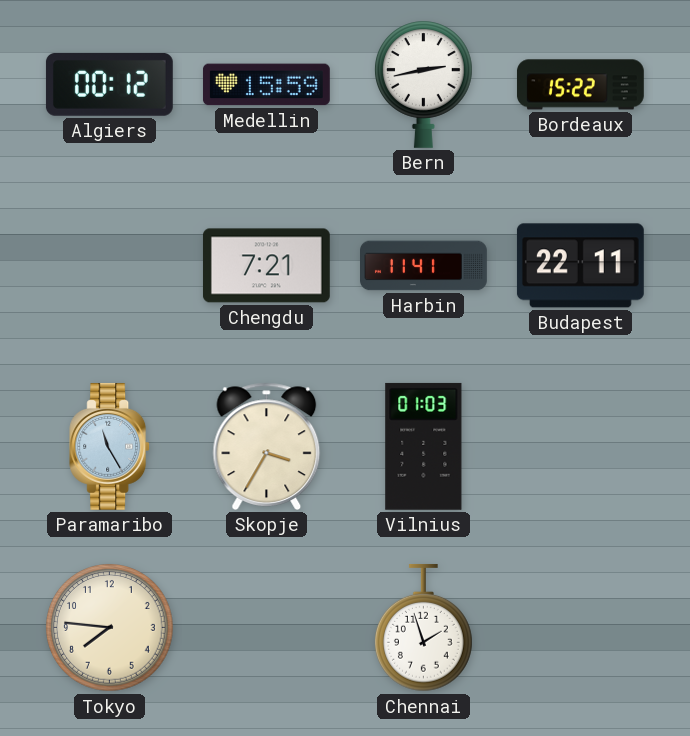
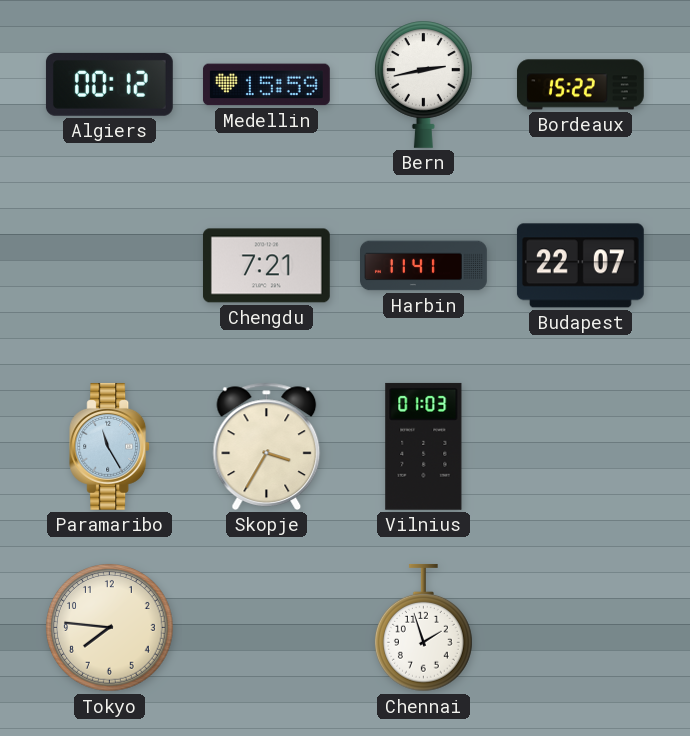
Budapest: 22:11 -> 22:07
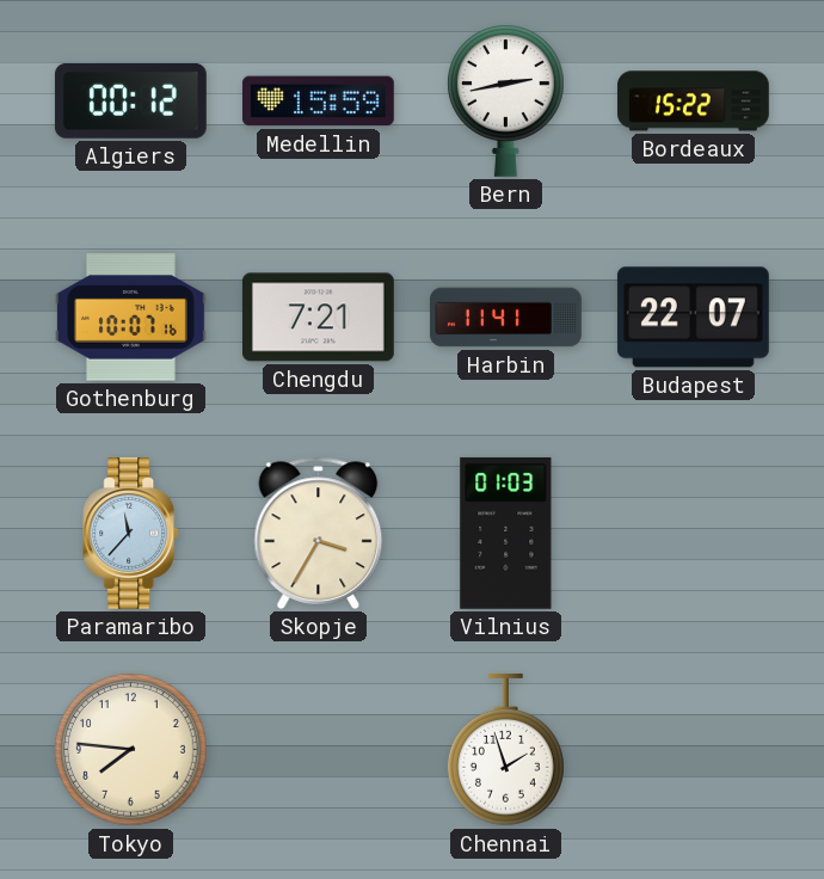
Gothenburg: none -> 10:07
Paramaribo: 11:25 -> 11:37
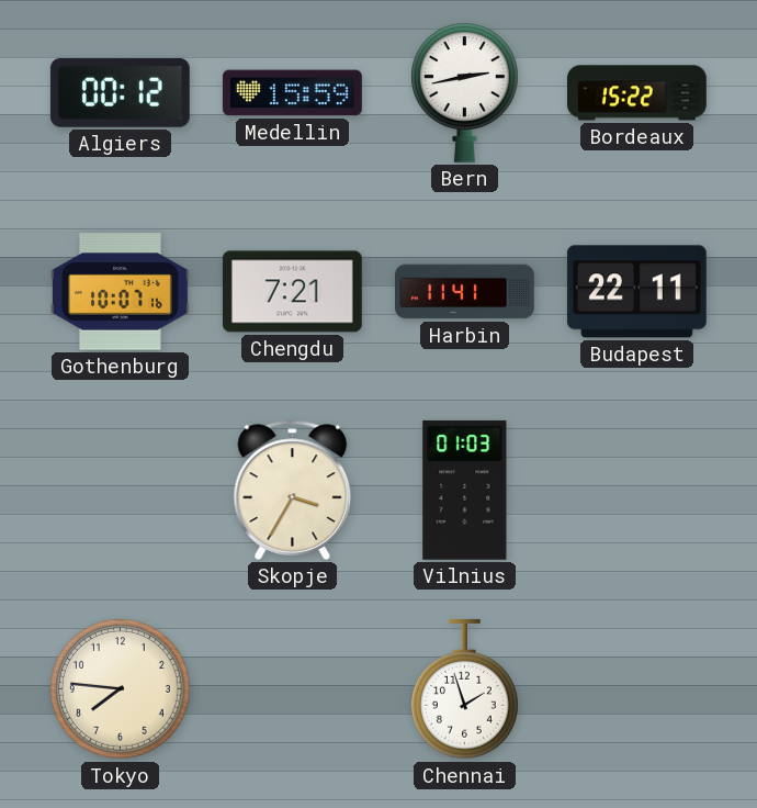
Budapest: 22:07 -> 22:11
Paramaribo: 11:37 -> none
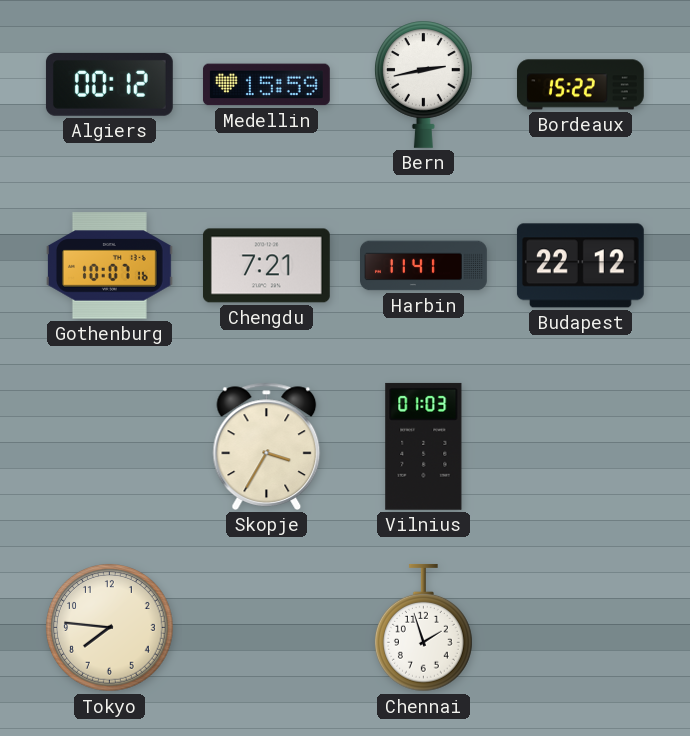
Budapest: 22:11 -> 22:12
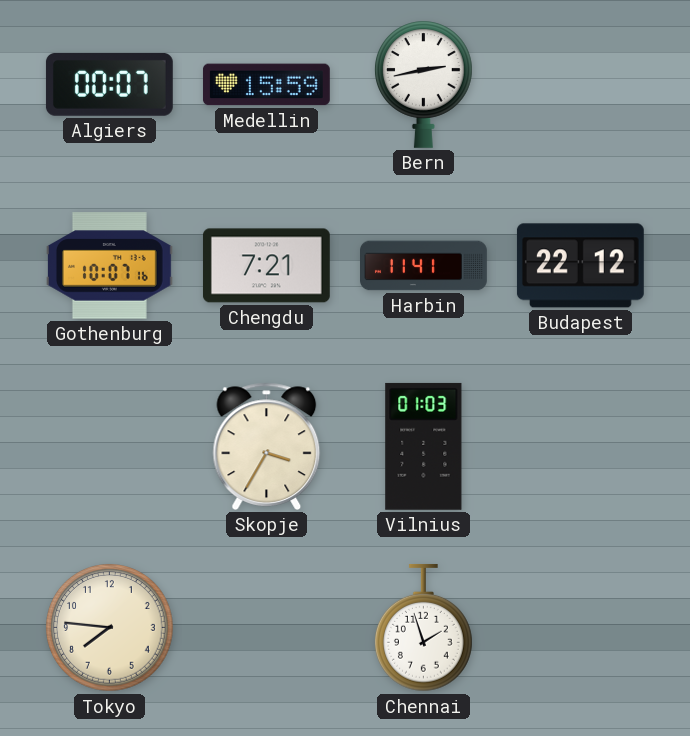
Algiers: 00:12 -> 00:07
Bordeaux: 15:22 -> none
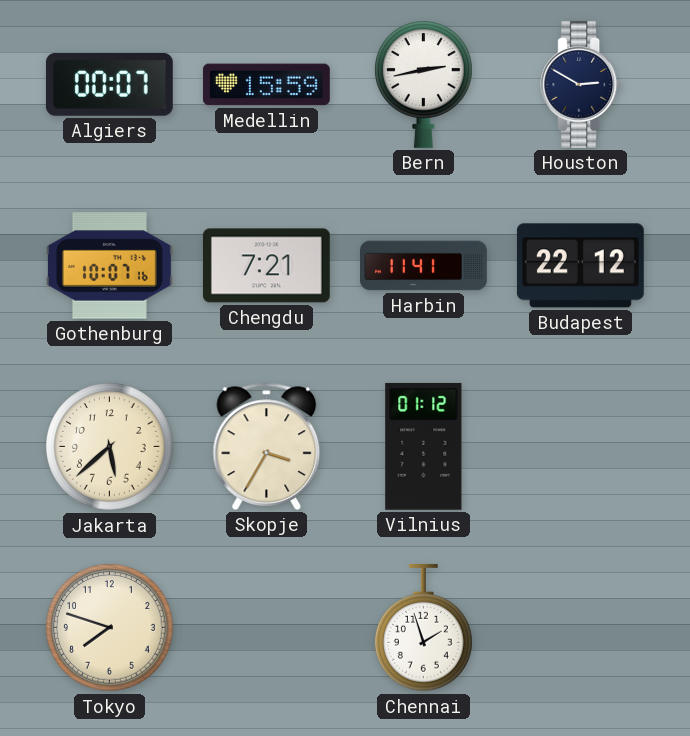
Houston: none -> 2:50
Jakarta: none -> 5:38
Vilnius: 01:03 -> 01:12
Tokyo: 7:46 -> 7:48
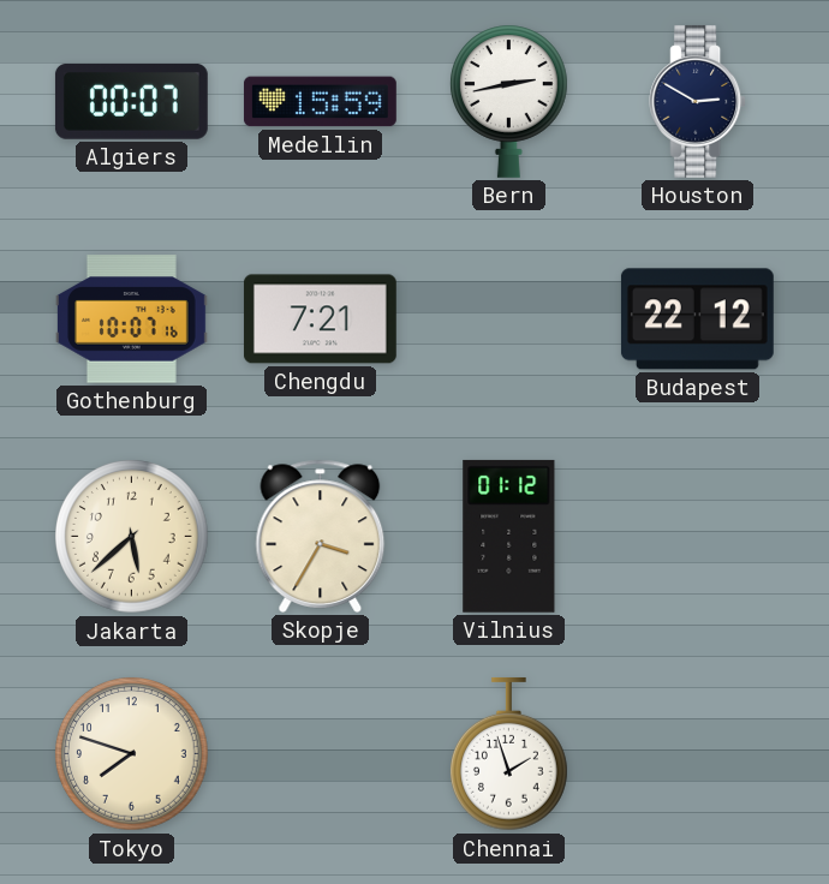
Harbin: 11:41 -> none
